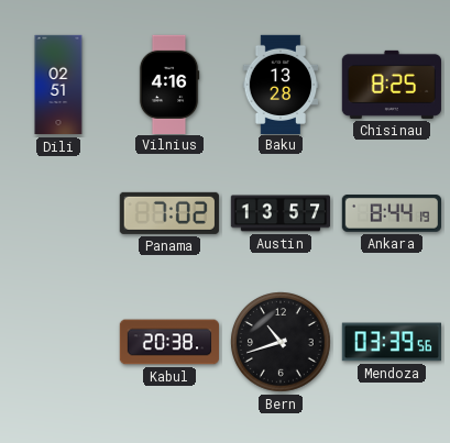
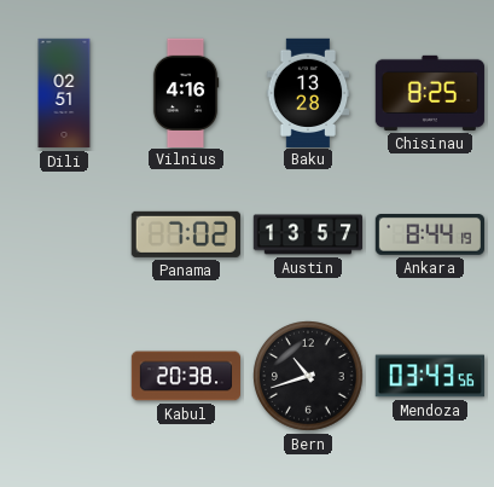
Mendoza: 03:39 -> 03:43
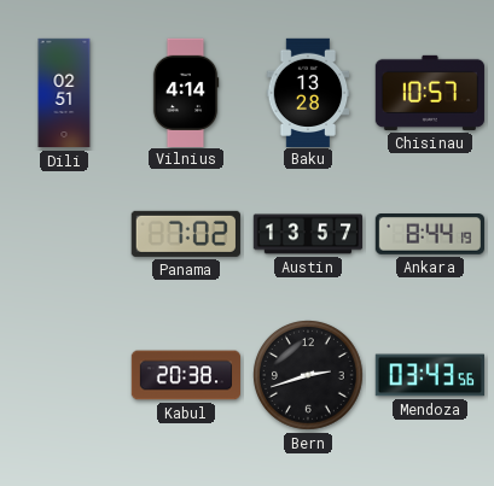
Vilnius: 4:16 -> 4:14
Chisinau: 8:25 -> 10:57
Bern: 10:42 -> 2:42
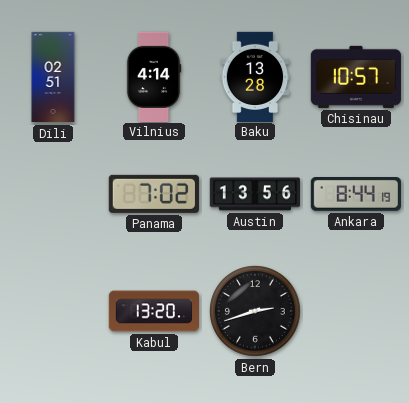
Austin: 13:57 -> 13:56
Kabul: 20:38 -> 13:20
Mendoza: 03:43 -> none
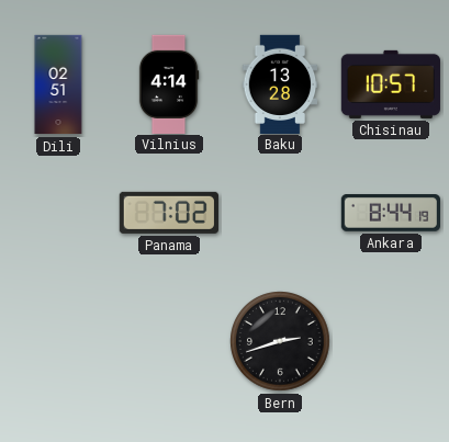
Austin: 13:56 -> none
Kabul: 13:20 -> none
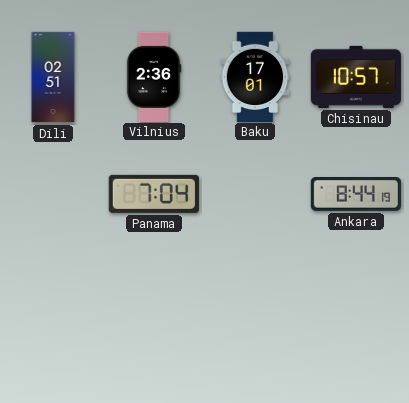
Vilnius: 4:14 -> 2:36
Baku: 13:28 -> 17:01
Panama: 7:02 -> 7:04
Bern: 2:42 -> none
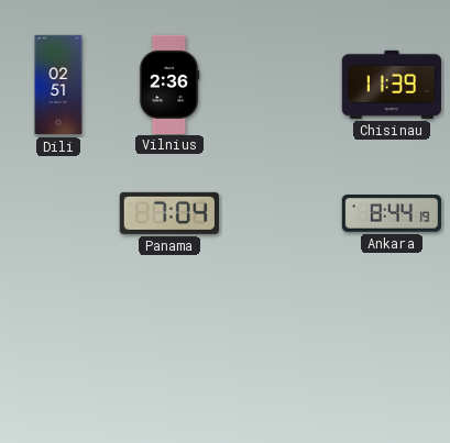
Baku: 17:01 -> none
Chisinau: 10:57 -> 11:39
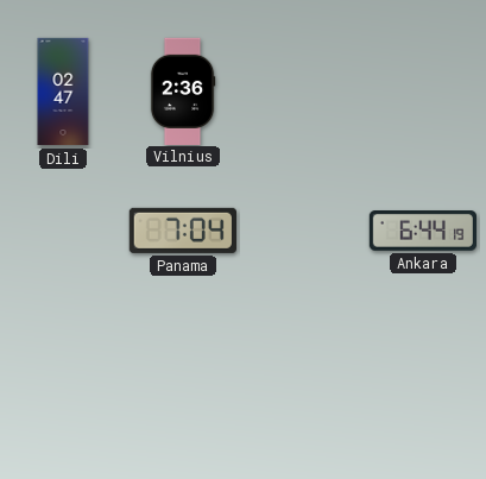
Dili: 02:51 -> 02:47
Chisinau: 11:39 -> none
Ankara: 8:44 -> 6:44
